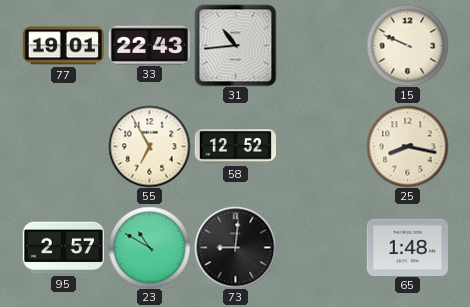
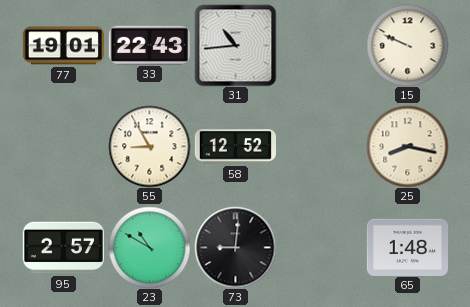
55: 6:55 -> 8:55
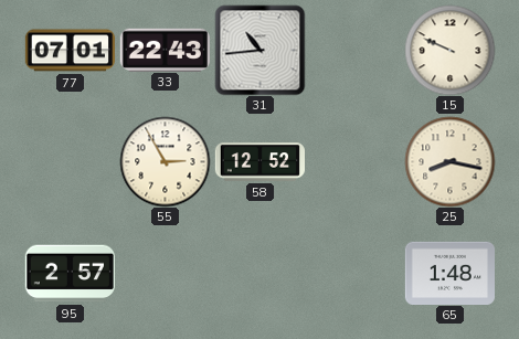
77: 19:01 -> 07:01
55: 8:55 -> 2:55
23: 10:50 -> none
73: 9:01 -> none
